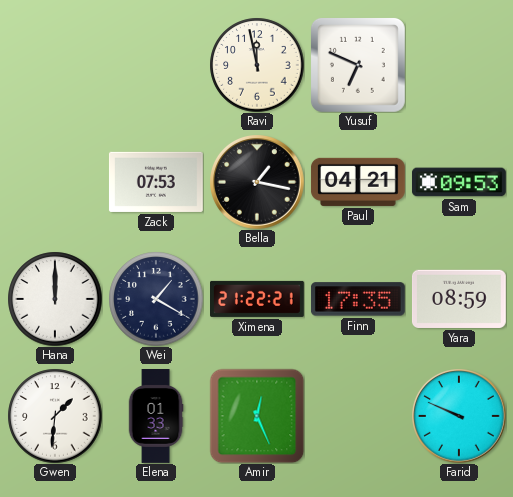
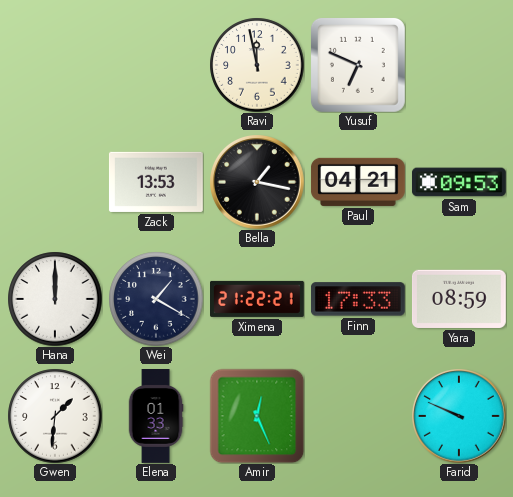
Zack: 07:53 -> 13:53
Finn: 17:35 -> 17:33
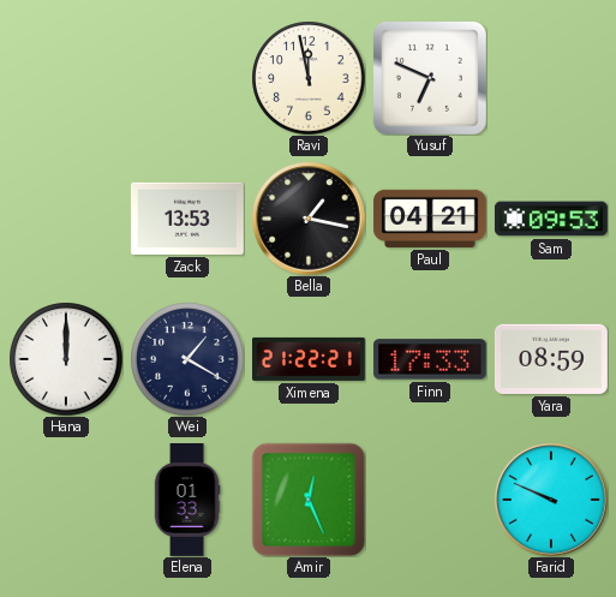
Gwen: 1:31 -> none
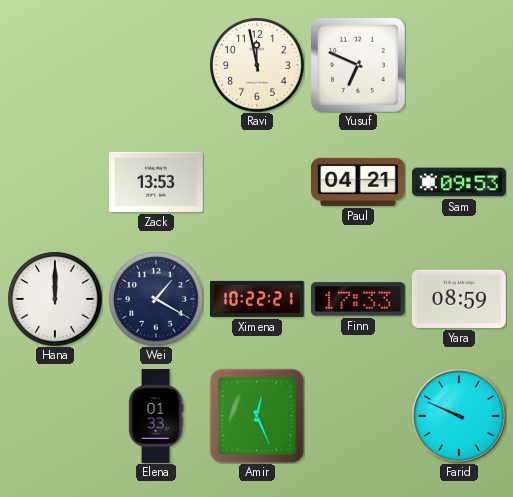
Bella: 1:17 -> none
Ximena: 21:22 -> 10:22
